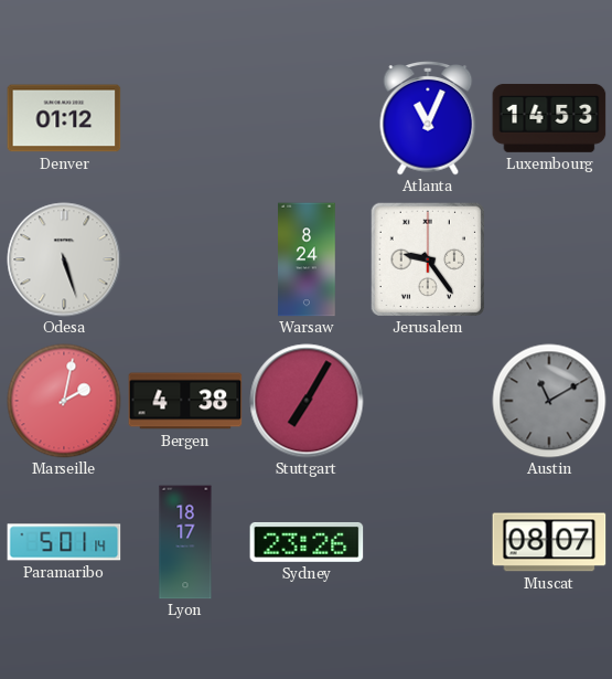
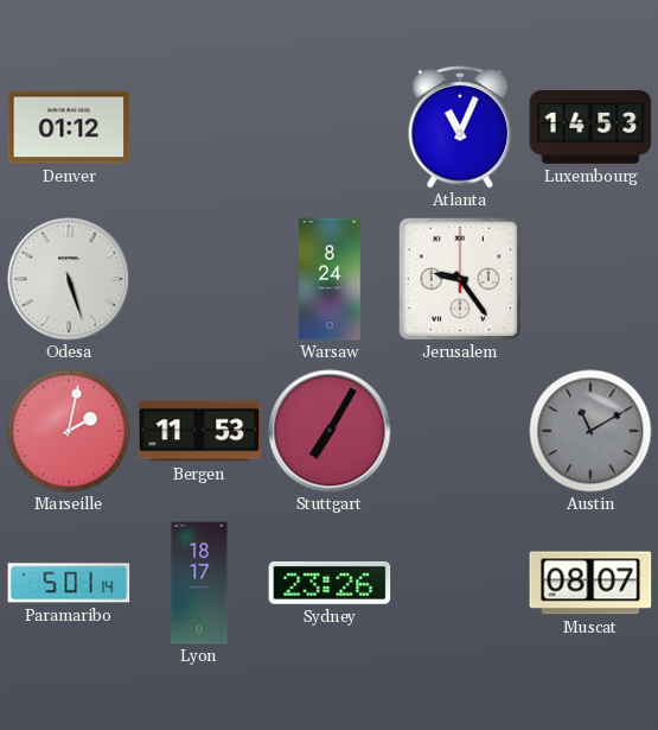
Bergen: 4:38 -> 11:53
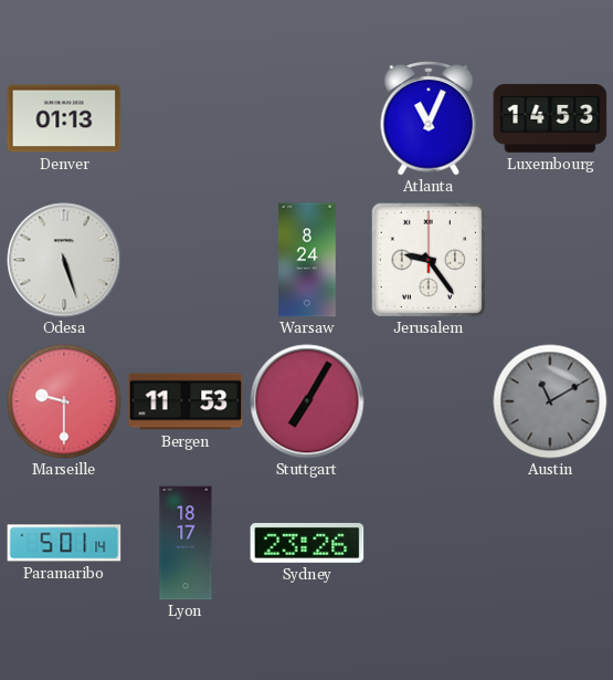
Denver: 01:12 -> 01:13
Marseille: 2:02 -> 9:30
Muscat: 08:07 -> none
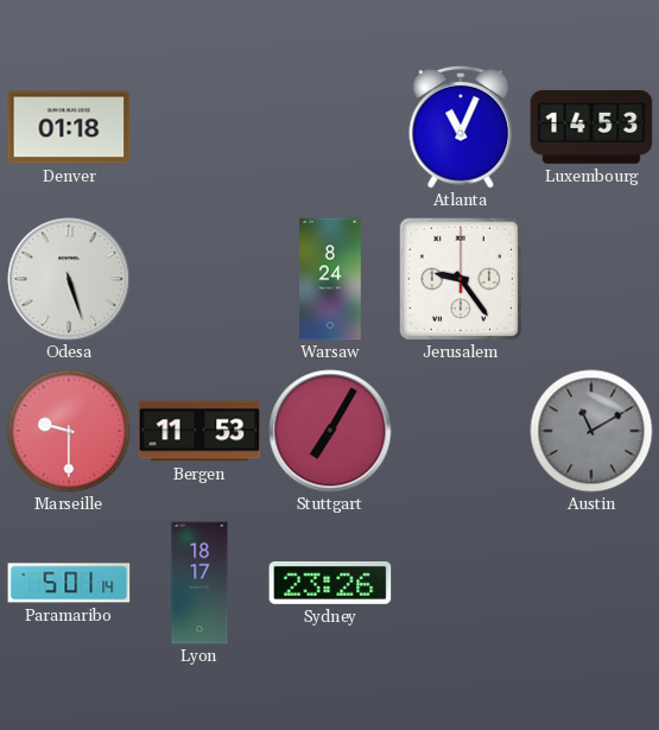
Denver: 01:13 -> 01:18
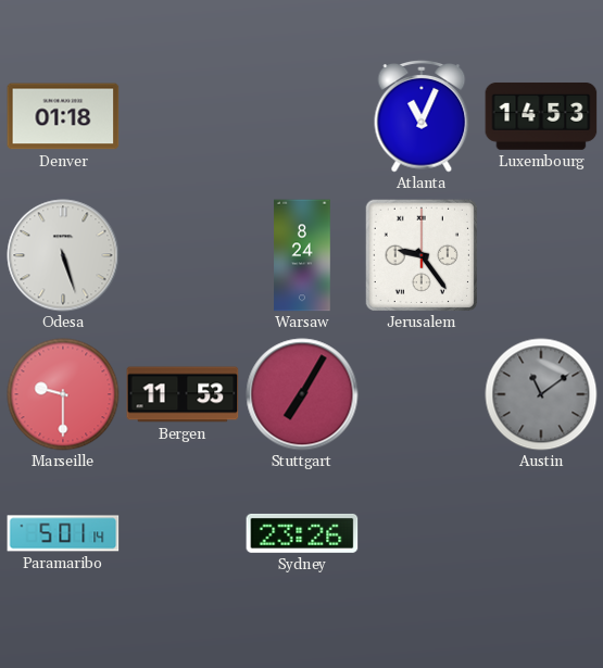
Austin: 11:10 -> 11:09
Lyon: 18:17 -> none
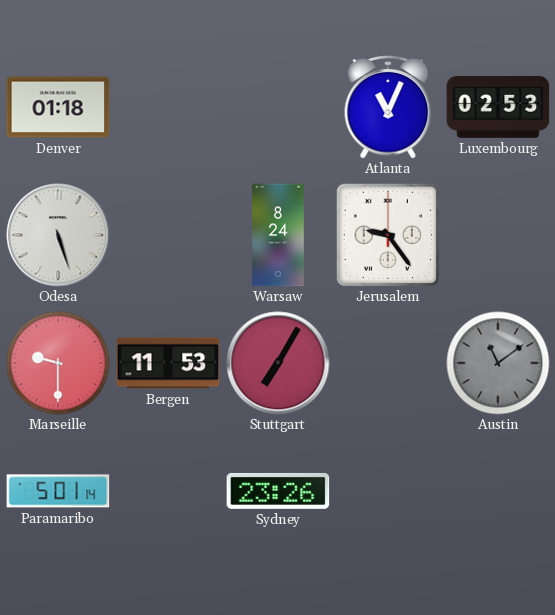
Luxembourg: 14:53 -> 02:53
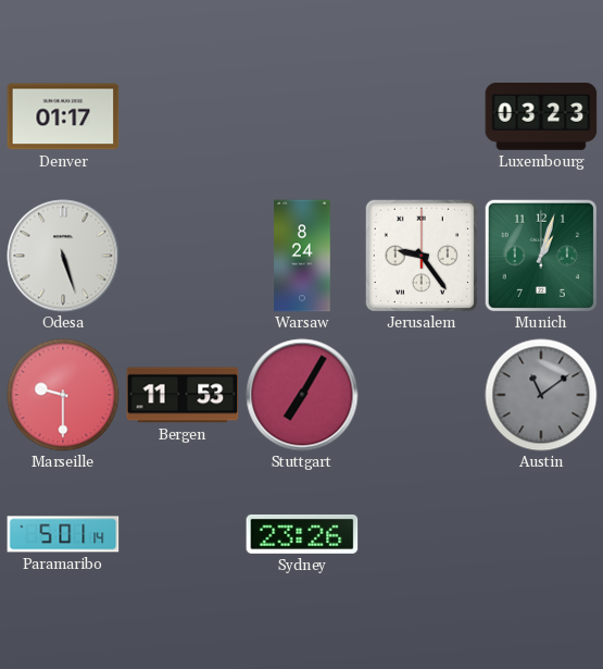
Denver: 01:18 -> 01:17
Atlanta: 11:04 -> none
Luxembourg: 02:53 -> 03:23
Munich: none -> 1:03
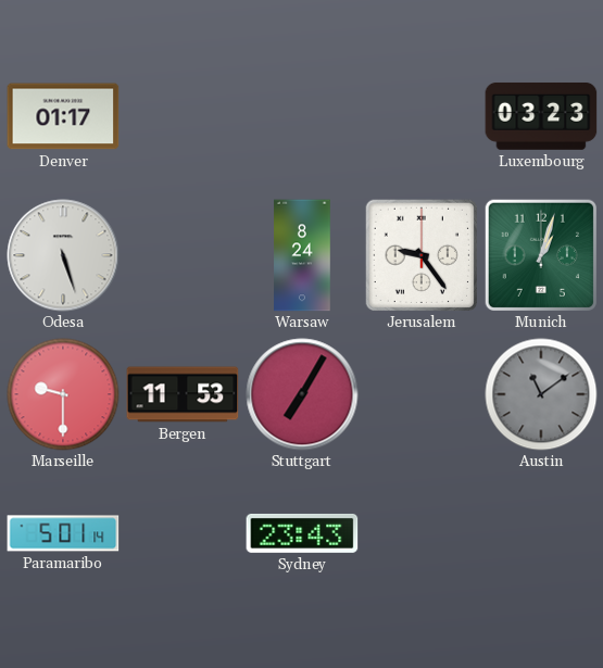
Sydney: 23:26 -> 23:43
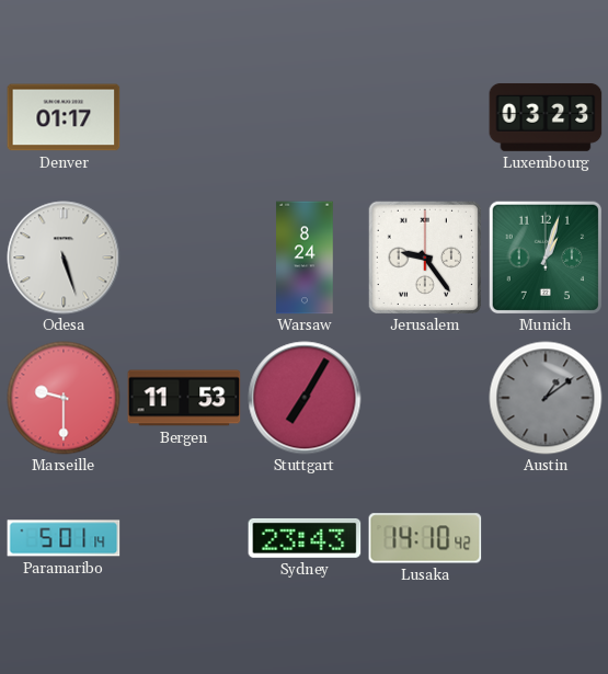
Austin: 11:09 -> 1:09
Lusaka: none -> 14:10
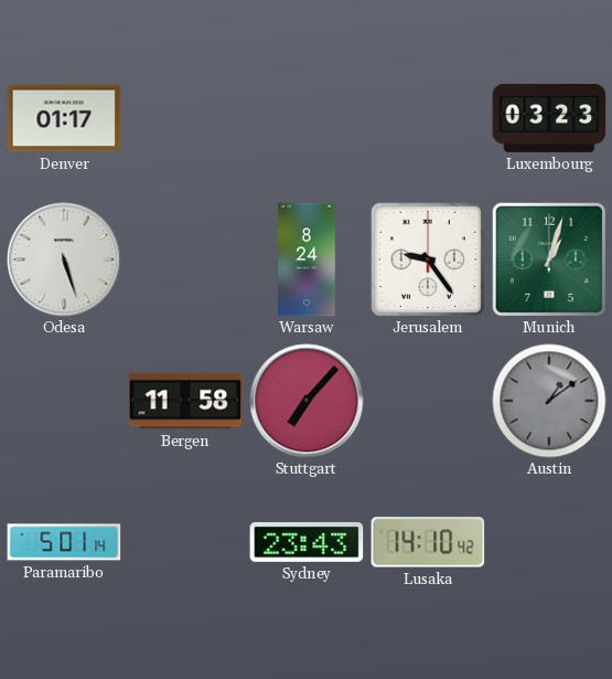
Marseille: 9:30 -> none
Bergen: 11:53 -> 11:58
Stuttgart: 7:05 -> 7:07
